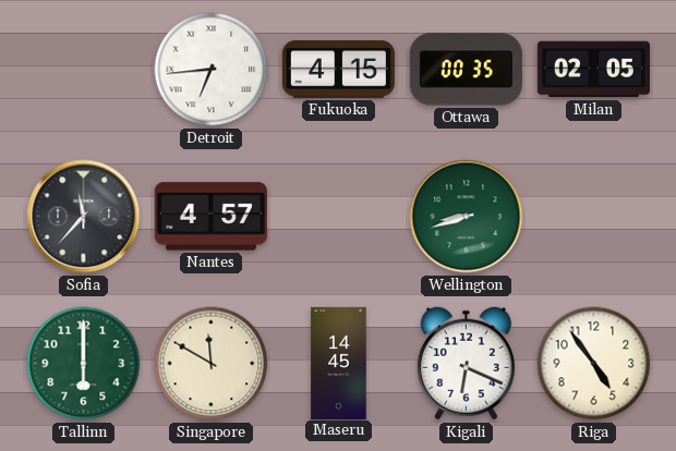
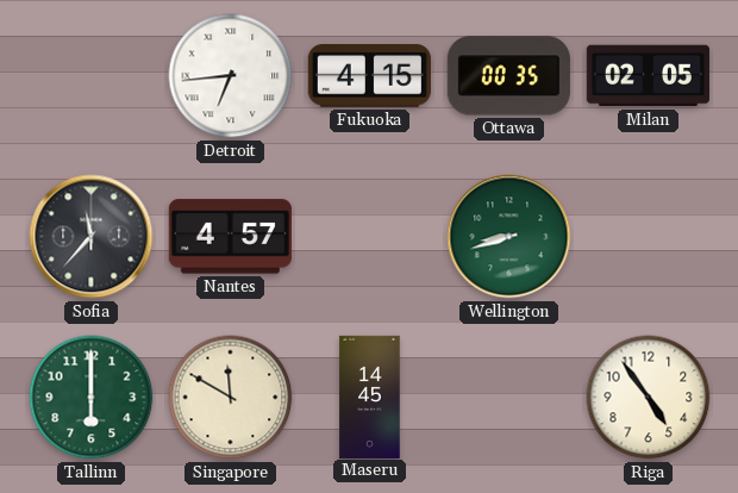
Kigali: 6:19 -> none
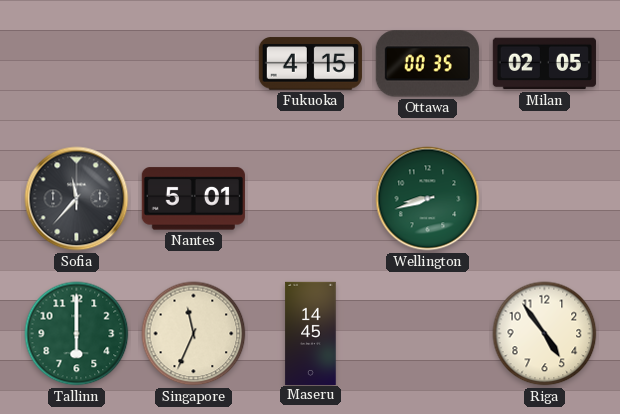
Detroit: 6:44 -> none
Nantes: 4:57 -> 5:01
Singapore: 11:50 -> 11:34
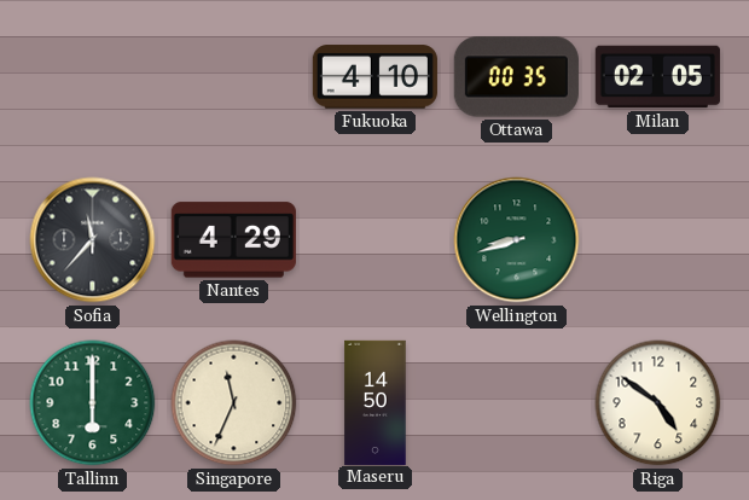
Fukuoka: 4:15 -> 4:10
Nantes: 5:01 -> 4:29
Maseru: 14:45 -> 14:50
Riga: 4:54 -> 4:51
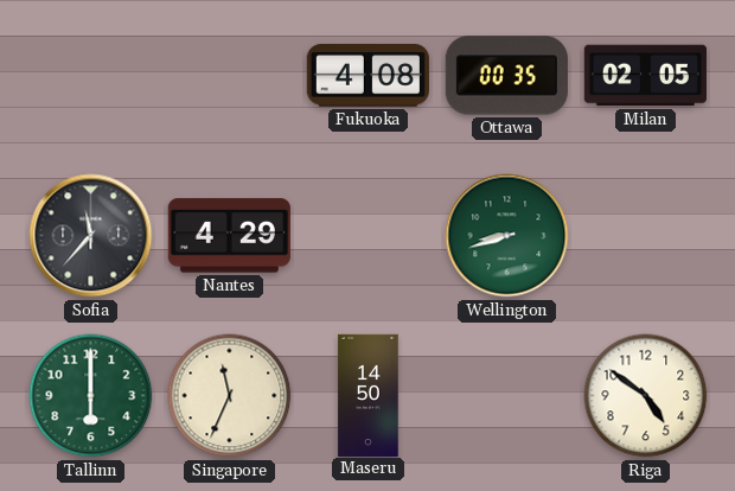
Fukuoka: 4:10 -> 4:08
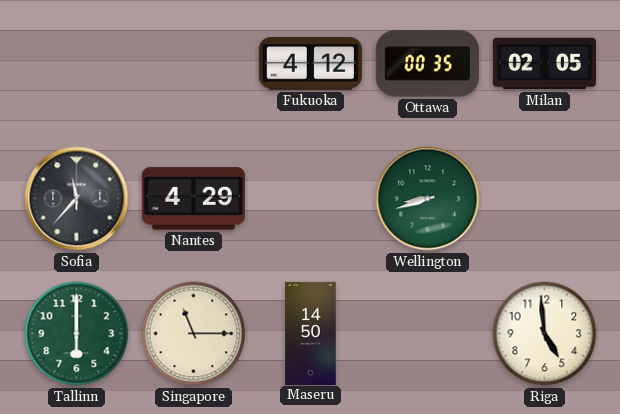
Fukuoka: 4:08 -> 4:12
Singapore: 11:34 -> 11:15
Riga: 4:51 -> 4:59
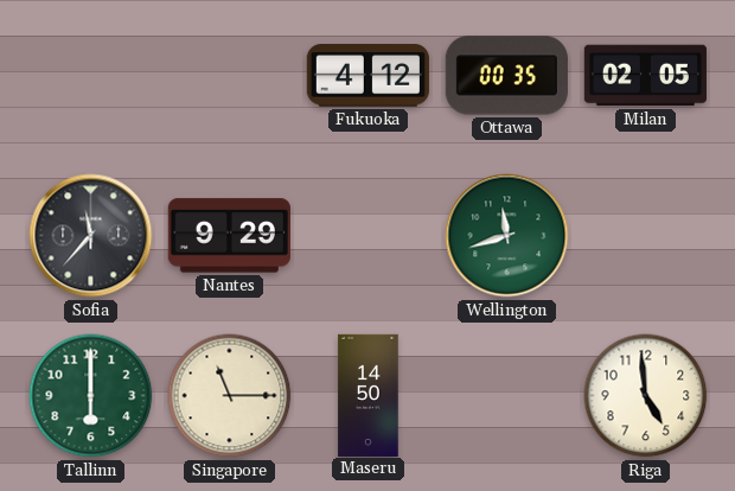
Nantes: 4:29 -> 9:29
Wellington: 8:42 -> 11:42
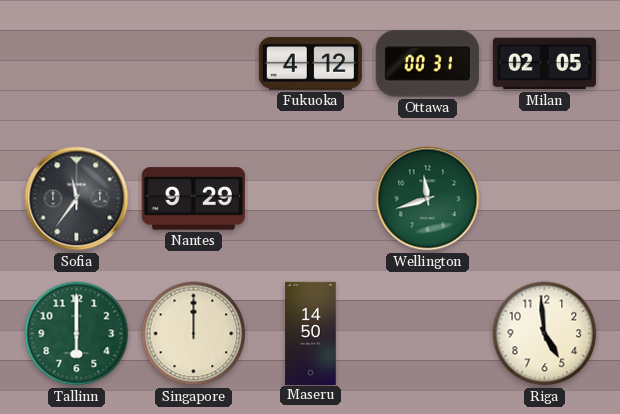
Ottawa: 00:35 -> 00:31
Sofia: 11:37 -> 11:36
Singapore: 11:15 -> 12:00
